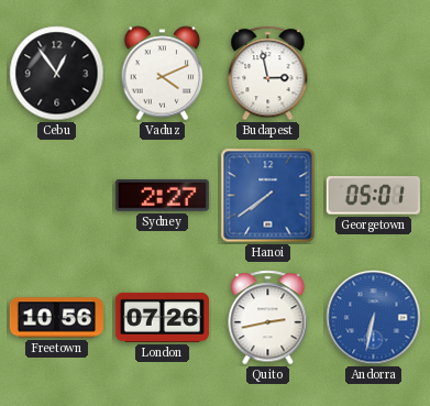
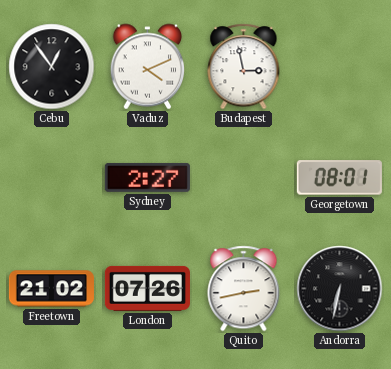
Hanoi: 7:39 -> none
Georgetown: 05:01 -> 08:01
Freetown: 10:56 -> 21:02
Andorra dial: blue -> black
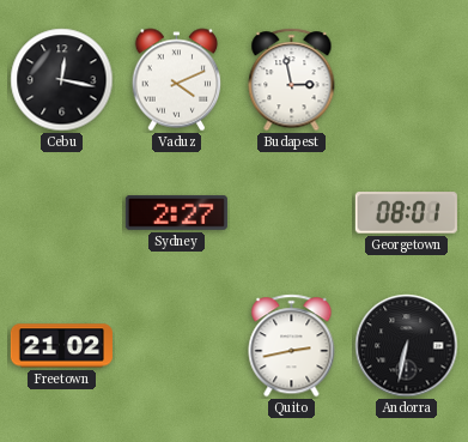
Cebu: 12:54 -> 12:17
London: 07:26 -> none
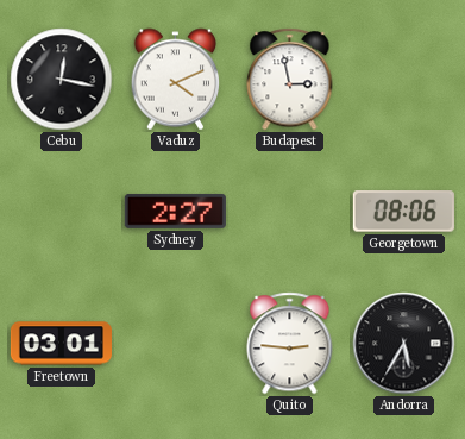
Georgetown: 08:01 -> 08:06
Freetown: 21:02 -> 03:01
Quito: 2:43 -> 2:46
Andorra: 6:32 -> 5:35
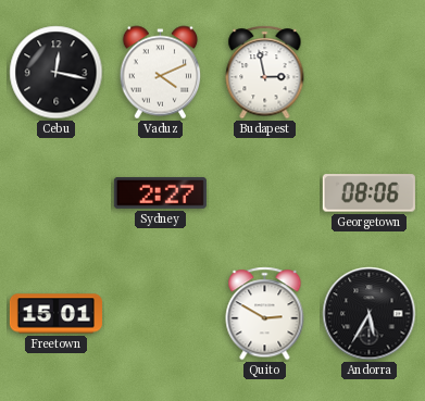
Freetown: 03:01 -> 15:01
Quito: 2:46 -> 2:50
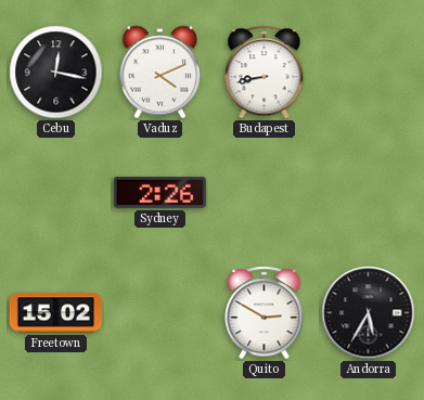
Budapest: 2:58 -> 8:43
Sydney: 2:27 -> 2:26
Georgetown: 08:06 -> none
Freetown: 15:01 -> 15:02
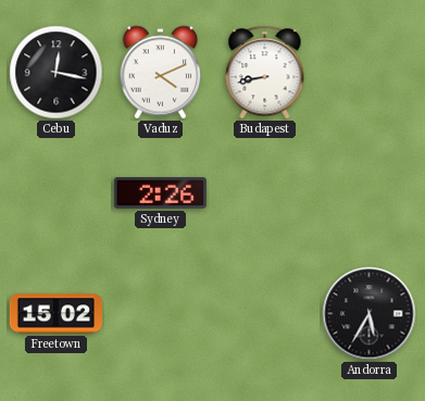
Quito: 2:50 -> none
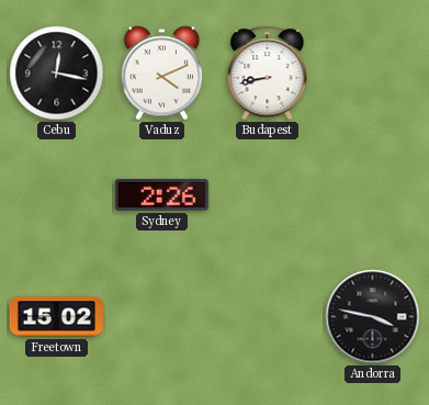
Andorra: 5:35 -> 3:47
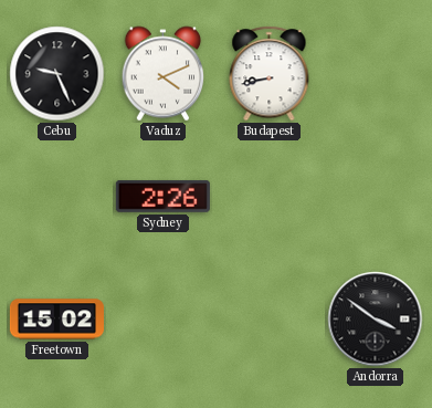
Cebu: 12:17 -> 9:26
Andorra: 3:47 -> 3:51
